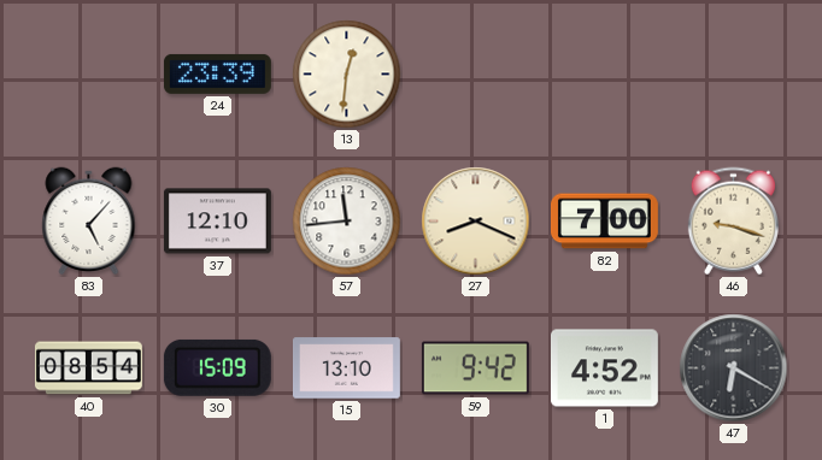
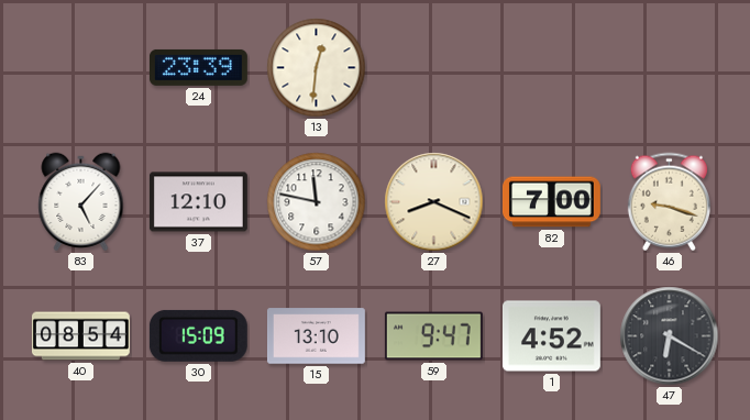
57: 11:44 -> 11:47
59: 9:42 -> 9:47
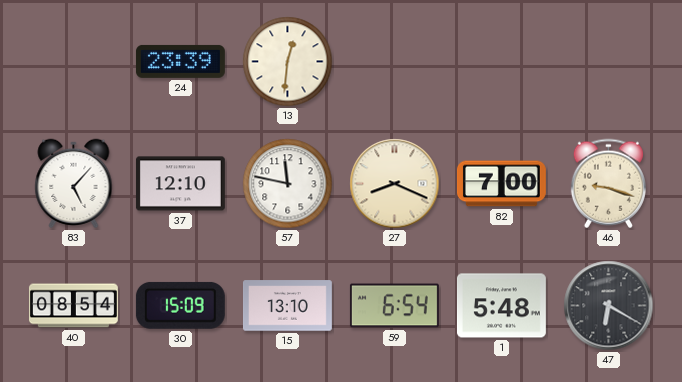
59: 9:47 -> 6:54
1: 4:52 -> 5:48
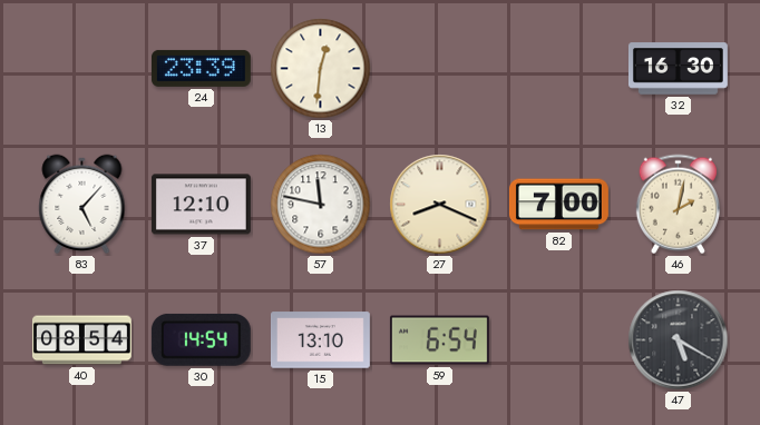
32: none -> 16:30
46: 9:18 -> 2:02
30: 15:09 -> 14:54
1: 5:48 -> none
47: 6:20 -> 5:20
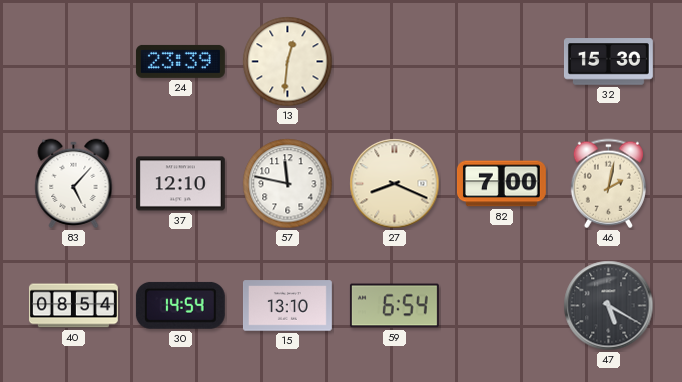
32: 16:30 -> 15:30
